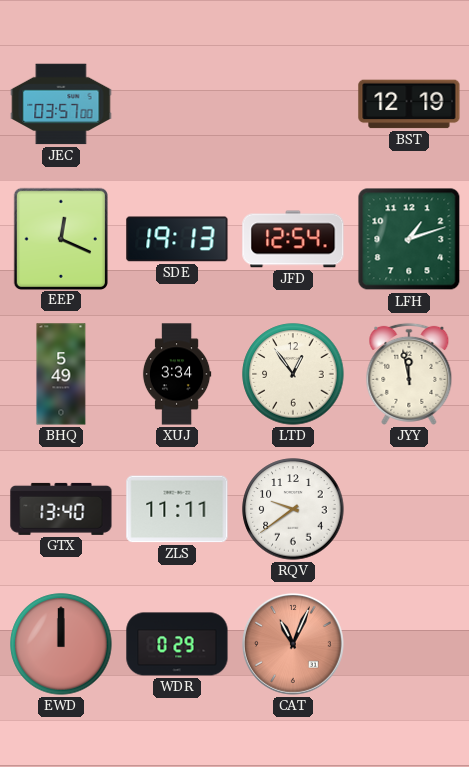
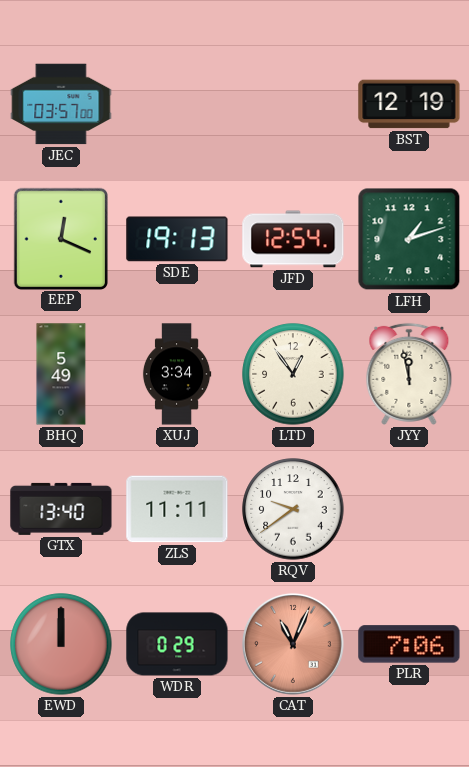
PLR: none -> 7:06
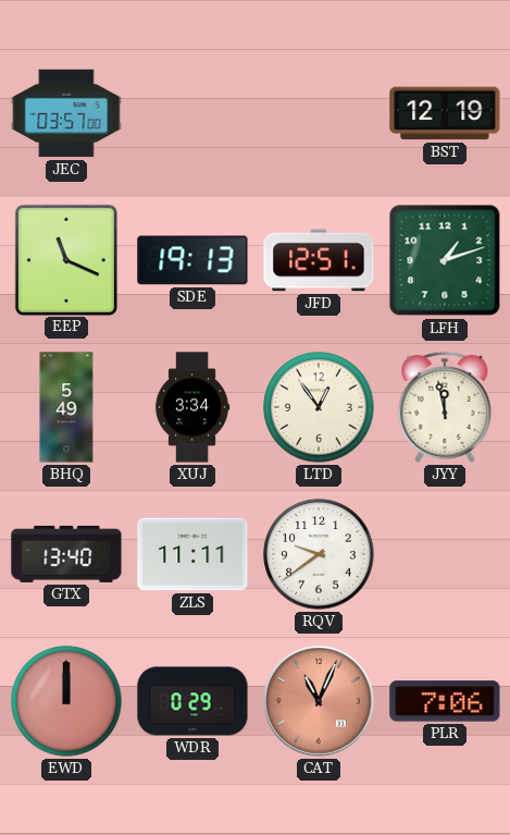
EEP: 12:19 -> 11:19
JFD: 12:54 -> 12:51
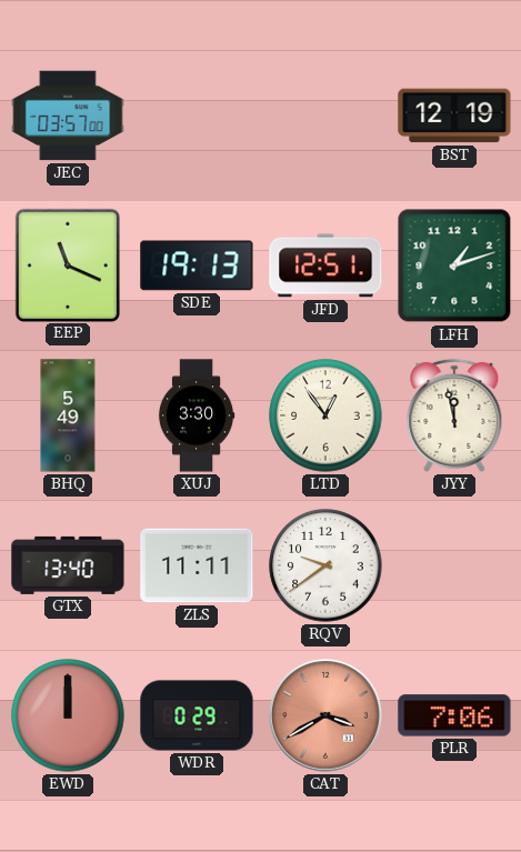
XUJ: 3:34 -> 3:30
CAT: 11:04 -> 3:40
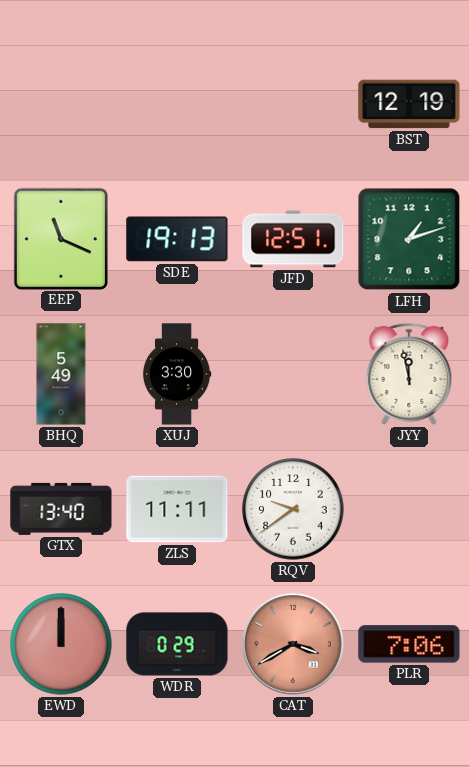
JEC: 03:57 -> none
LTD: 12:54 -> none
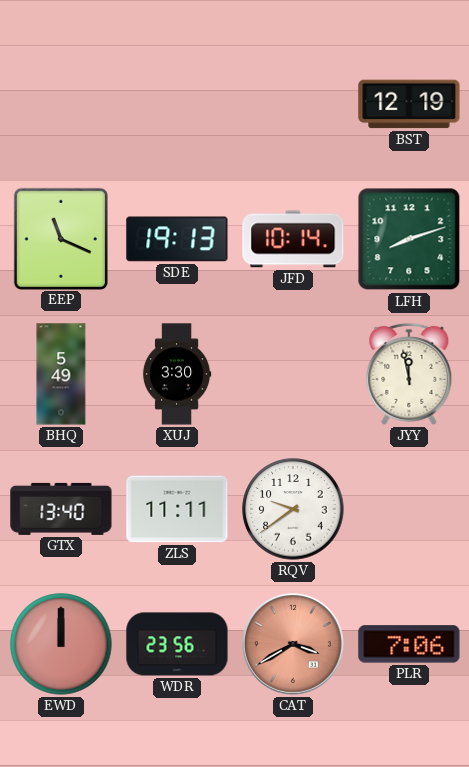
JFD: 12:51 -> 10:14
LFH: 1:12 -> 8:12
WDR: 0:29 -> 23:56
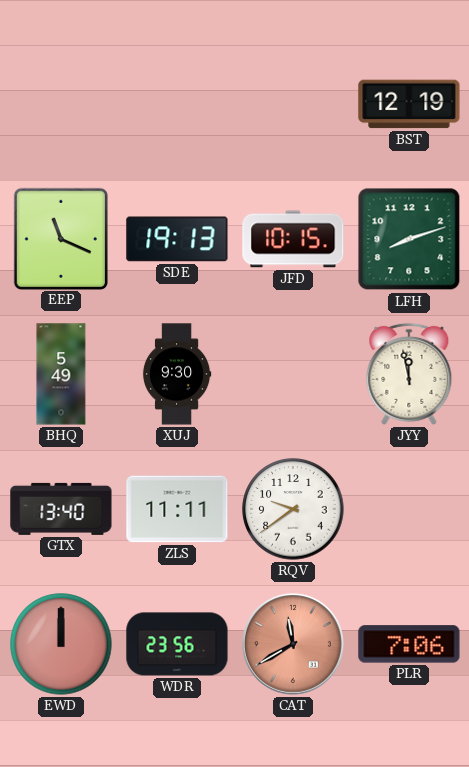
JFD: 10:14 -> 10:15
XUJ: 3:30 -> 9:30
CAT: 3:40 -> 11:40
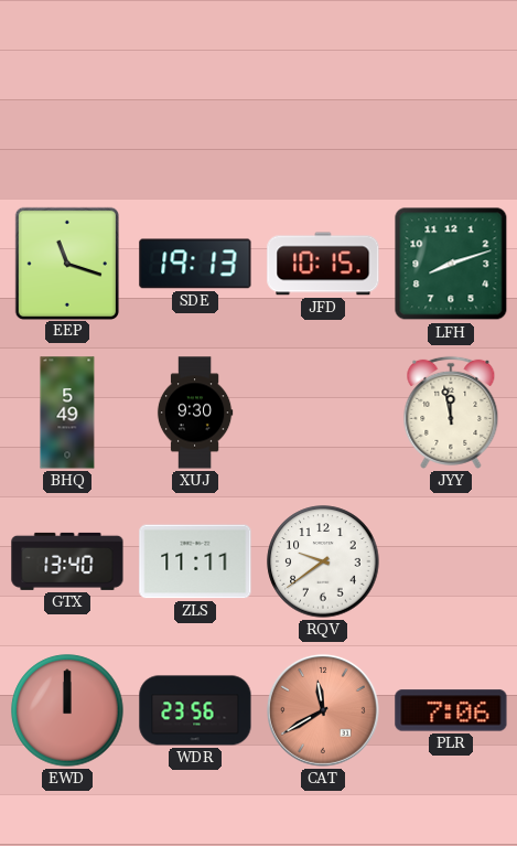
BST: 12:19 -> none
EEP: 11:19 -> 11:18
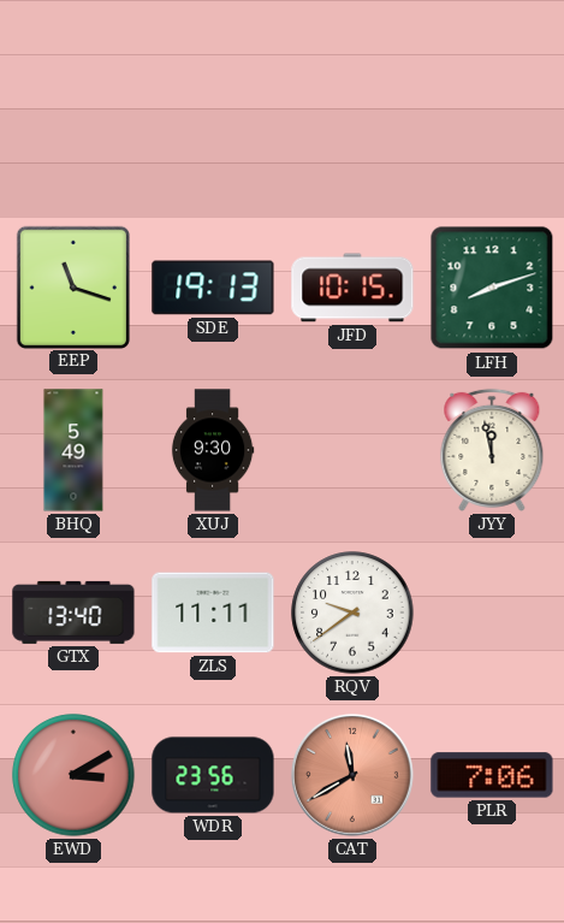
EWD: 12:00 -> 3:10
